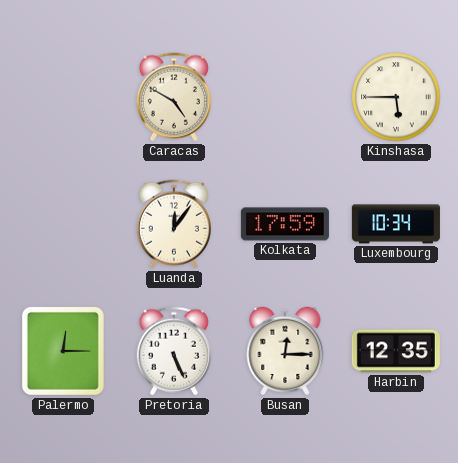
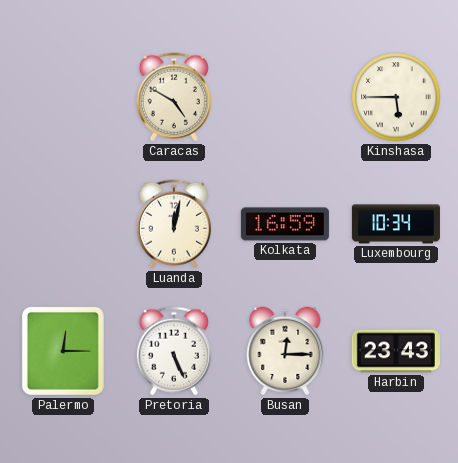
Luanda: 12:06 -> 12:02
Kolkata: 17:59 -> 16:59
Harbin: 12:35 -> 23:43
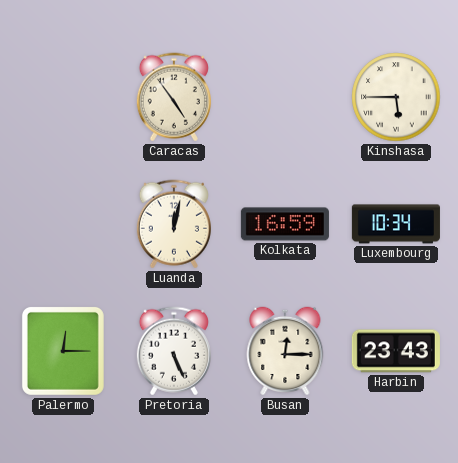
Caracas: 4:50 -> 4:54
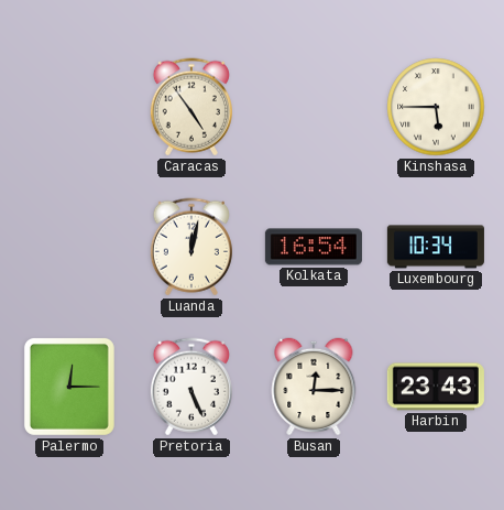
Kolkata: 16:59 -> 16:54
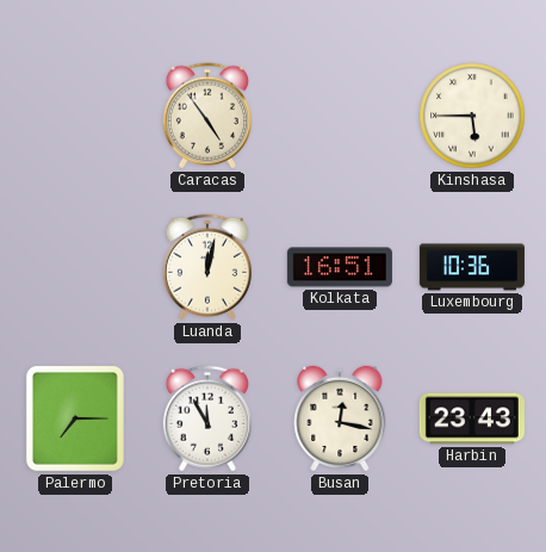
Kolkata: 16:54 -> 16:51
Luxembourg: 10:34 -> 10:36
Palermo: 12:15 -> 7:15
Pretoria: 5:26 -> 11:55
Busan: 12:15 -> 12:17
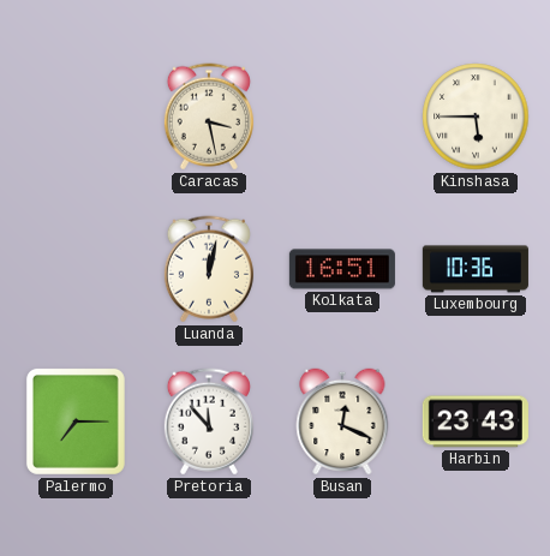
Caracas: 4:54 -> 3:28
Pretoria: 11:55 -> 11:53
Busan: 12:17 -> 12:19
